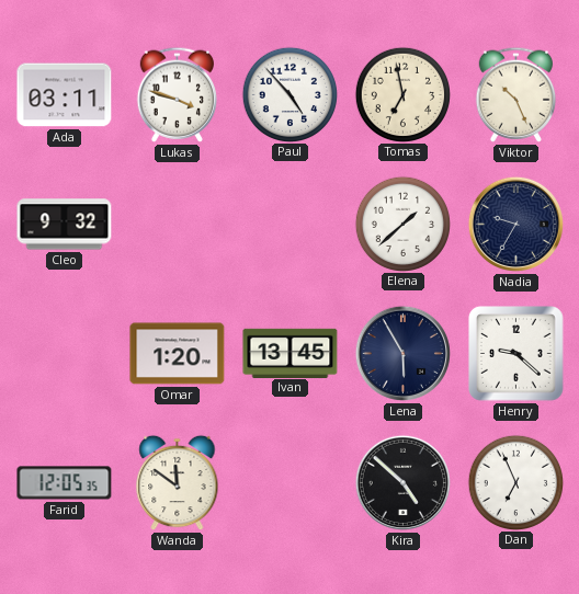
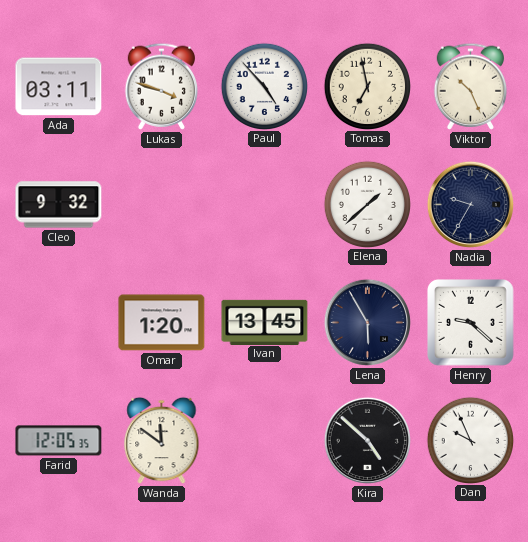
Dan: 6:56 -> 9:56
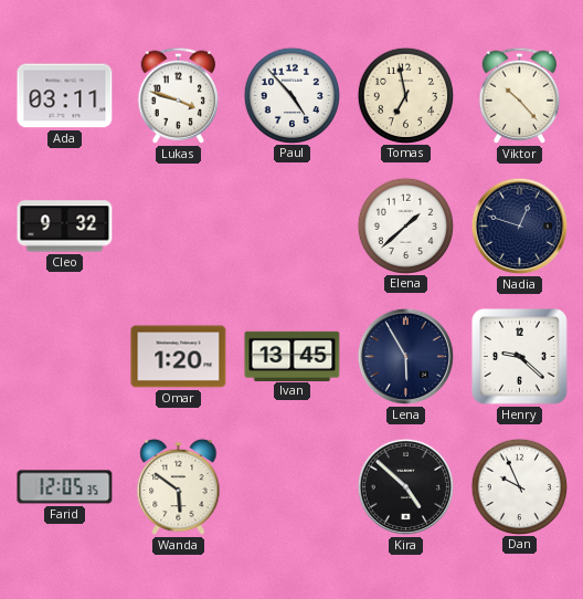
Viktor: 10:26 -> 10:23
Nadia: 9:35 -> 12:48
Wanda: 11:51 -> 5:51
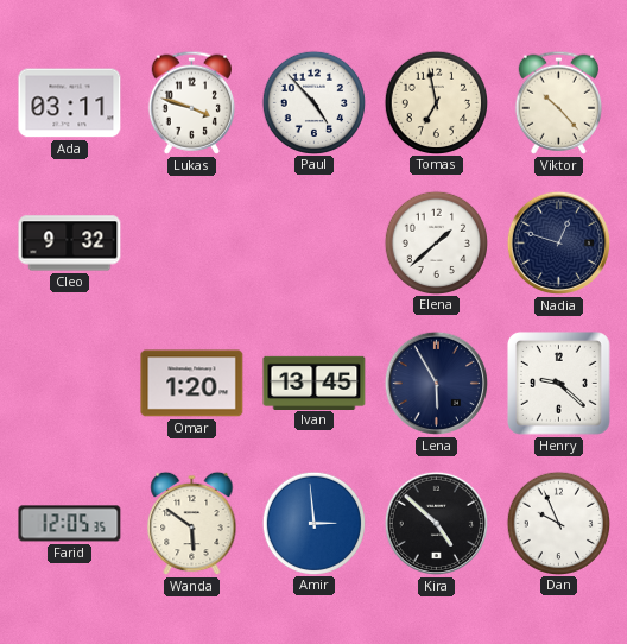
Amir: none -> 2:59
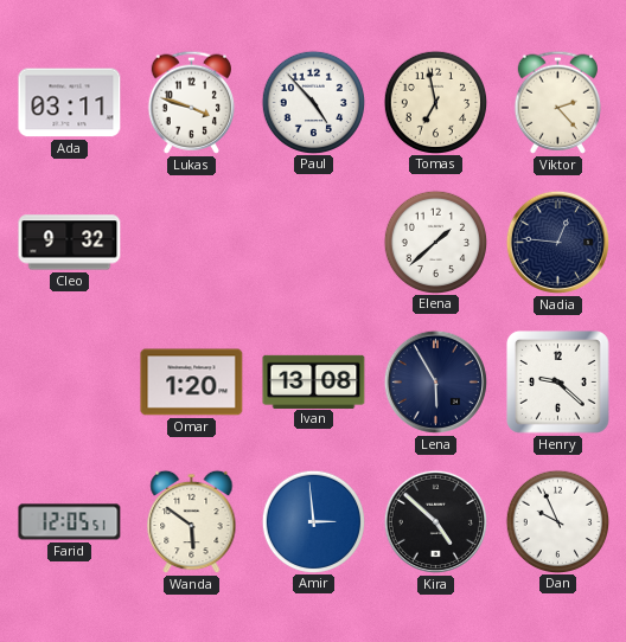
Viktor: 10:23 -> 2:23
Nadia: 12:48 -> 12:46
Ivan: 13:45 -> 13:08
Farid: 12:05:35 -> 12:05:51
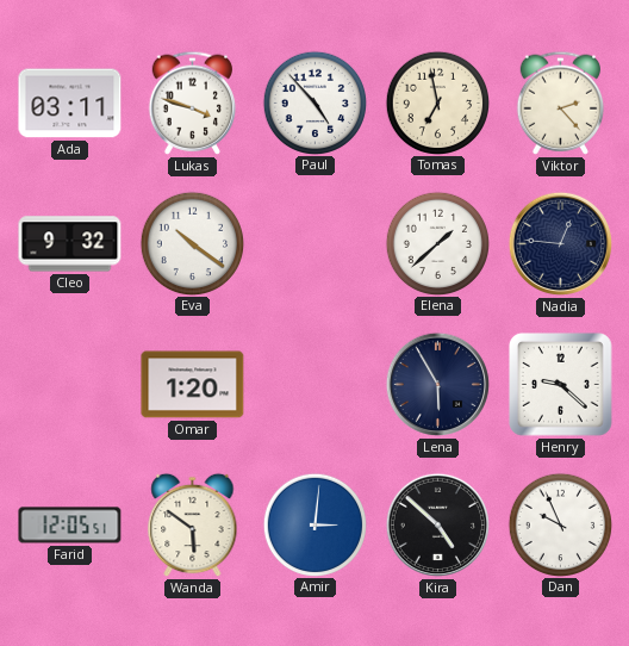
Eva: none -> 10:21
Ivan: 13:08 -> none
Amir: 2:59 -> 3:01
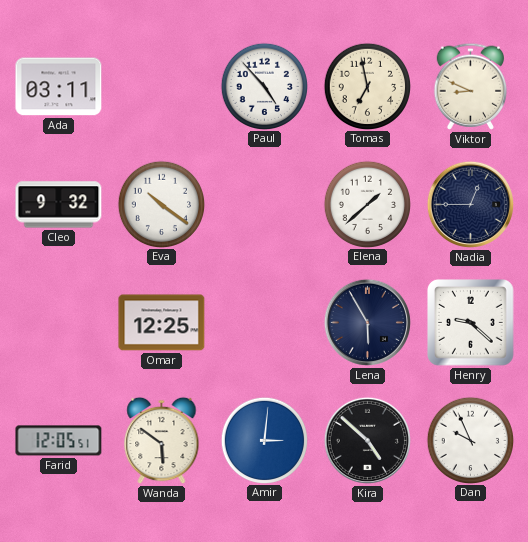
Lukas: 3:48 -> none
Viktor: 2:23 -> 8:49
Nadia: 12:46 -> 12:45
Omar: 1:20 -> 12:25
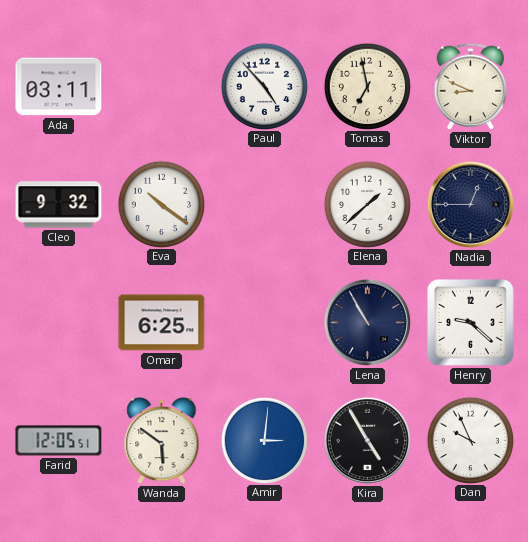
Omar: 12:25 -> 6:25
Lena: 5:55 -> 10:55
Kira: 4:52 -> 4:55
